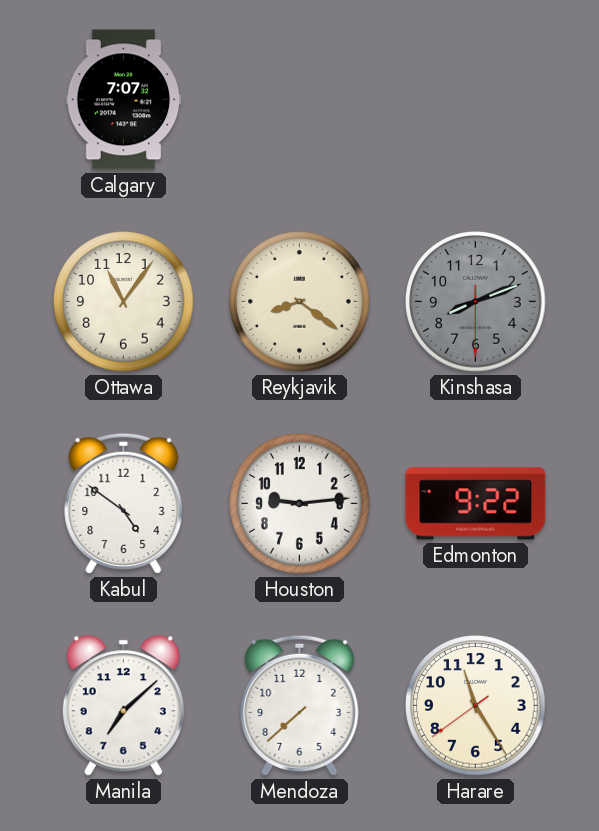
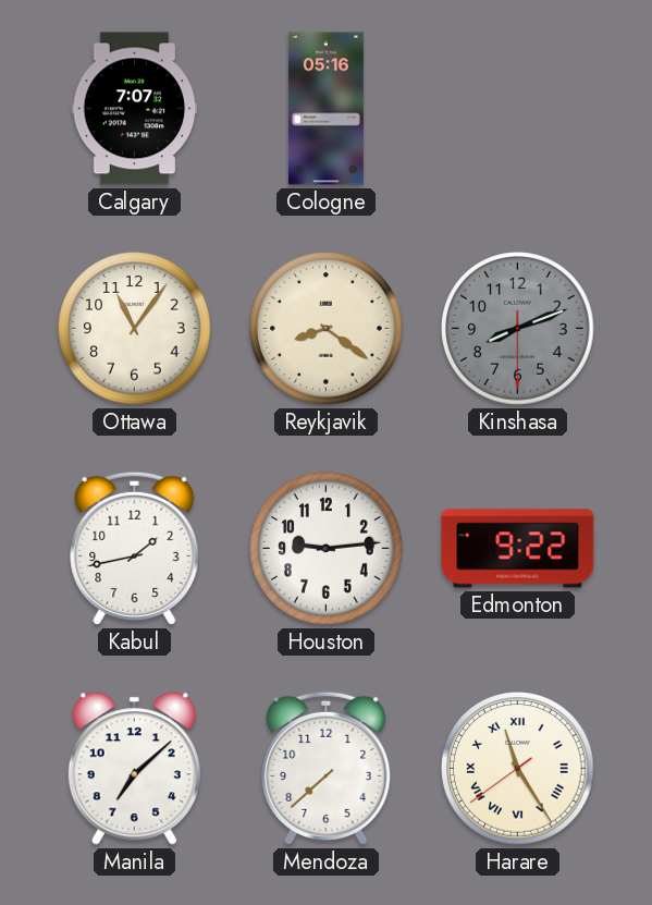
Cologne: none -> 05:16
Kabul: 4:51 -> 1:43
Harare numerals: Arabic -> Roman
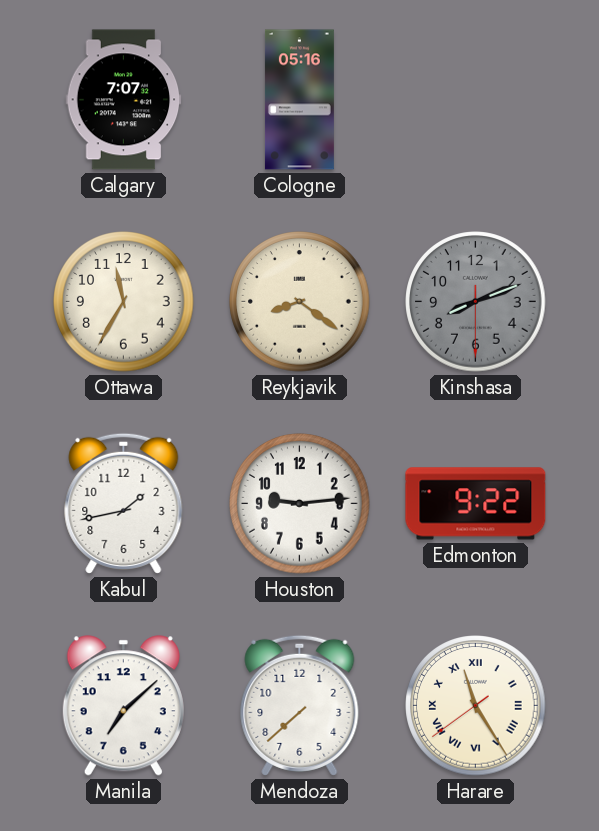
Ottawa: 11:06 -> 11:35
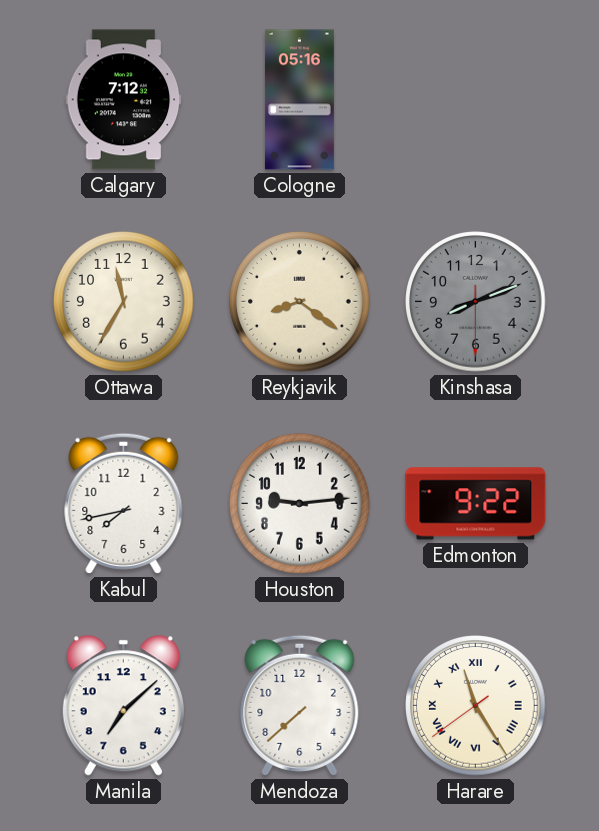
Calgary: 7:07 -> 7:12
Kabul: 1:43 -> 7:43
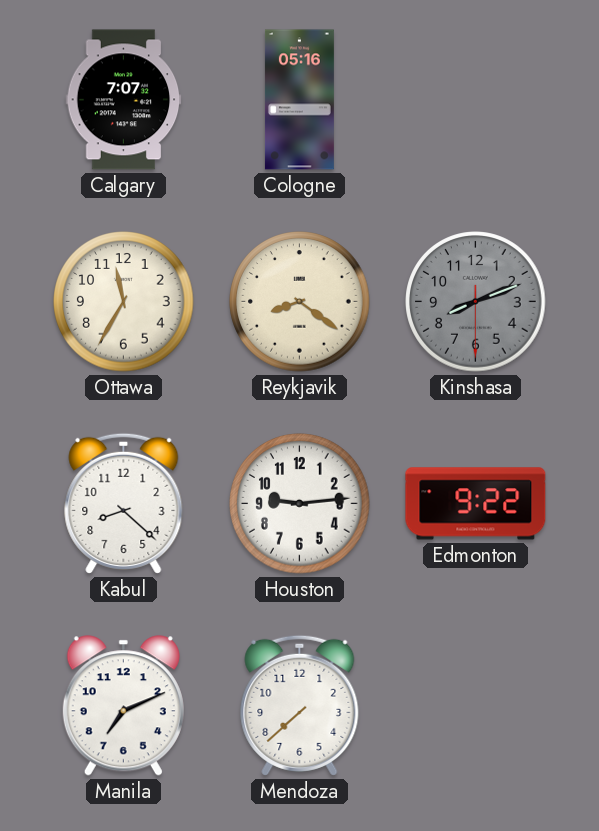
Calgary: 7:12 -> 7:07
Kabul: 7:43 -> 8:22
Manila: 7:08 -> 7:11
Harare: 11:24 -> none
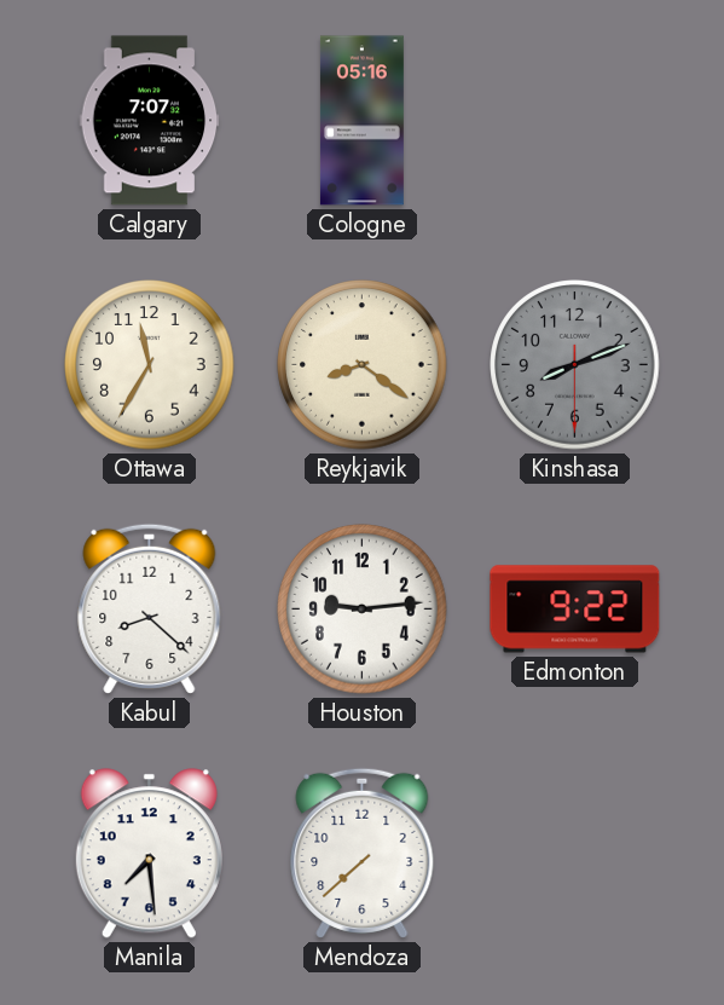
Manila: 7:11 -> 7:29
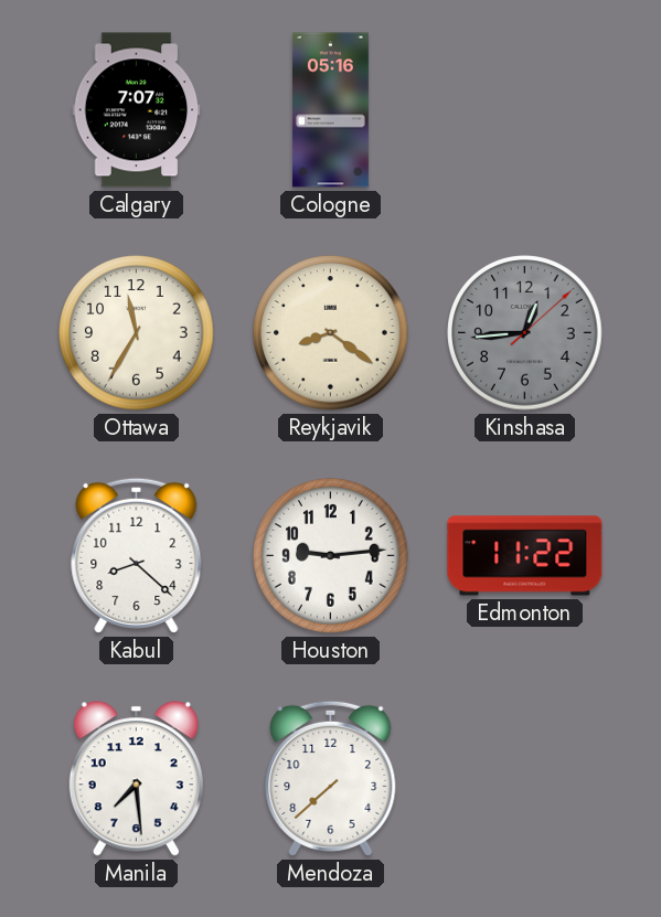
Kinshasa: 8:11 -> 12:44
Edmonton: 9:22 -> 11:22
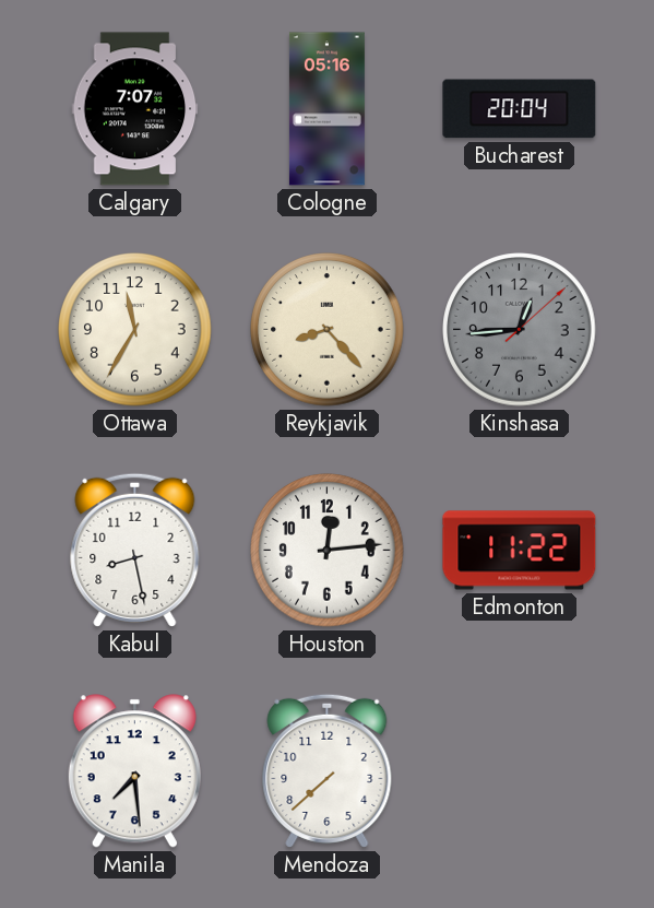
Bucharest: none -> 20:04
Reykjavik: 8:21 -> 8:23
Kabul: 8:22 -> 8:28
Houston: 9:14 -> 12:14
